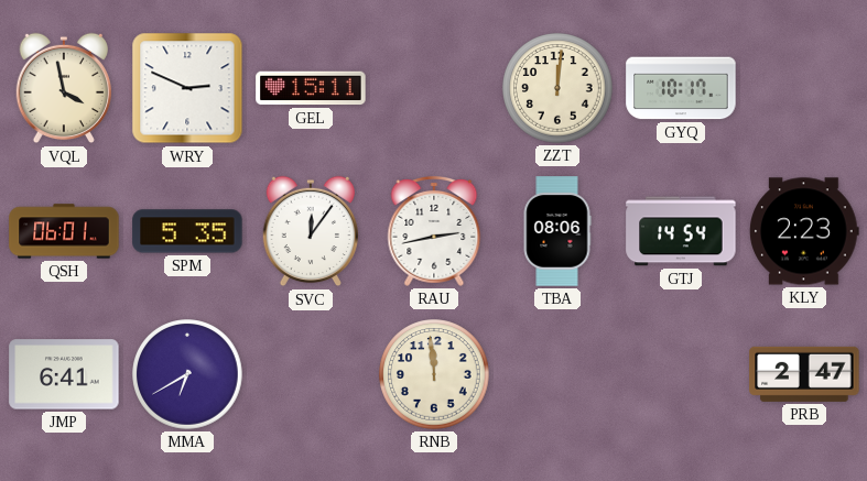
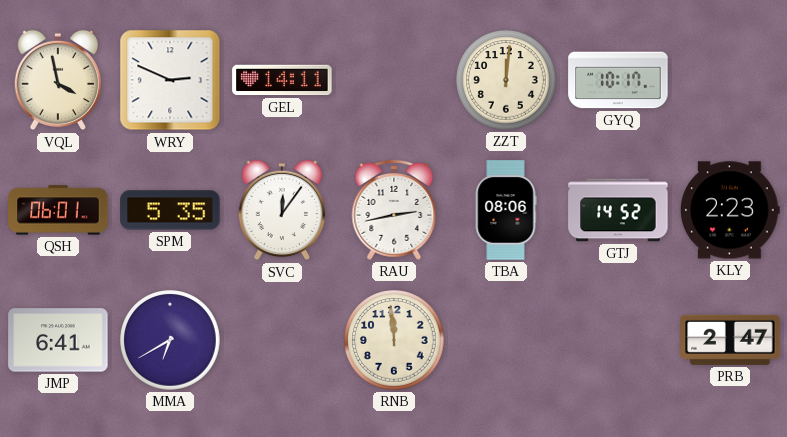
GEL: 15:11 -> 14:11
GTJ: 14:54 -> 14:52
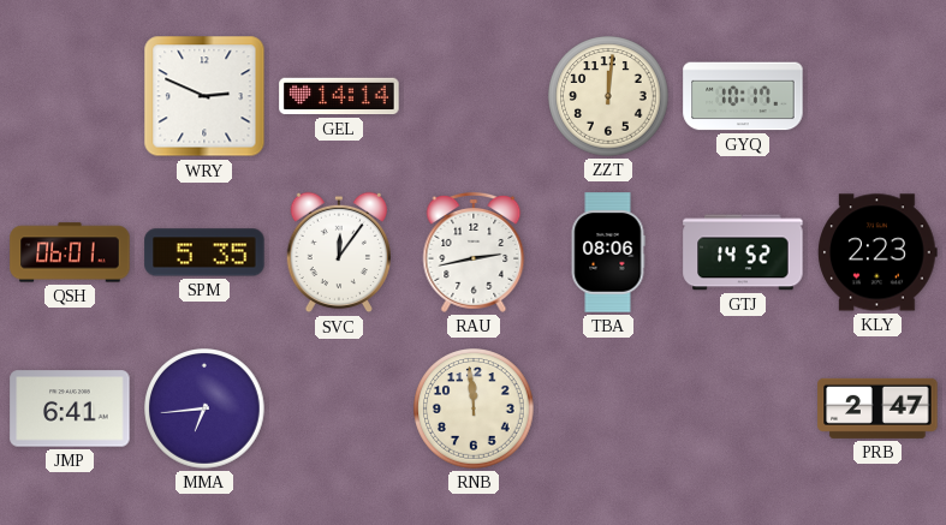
VQL: 3:58 -> none
GEL: 14:11 -> 14:14
MMA: 6:40 -> 6:44
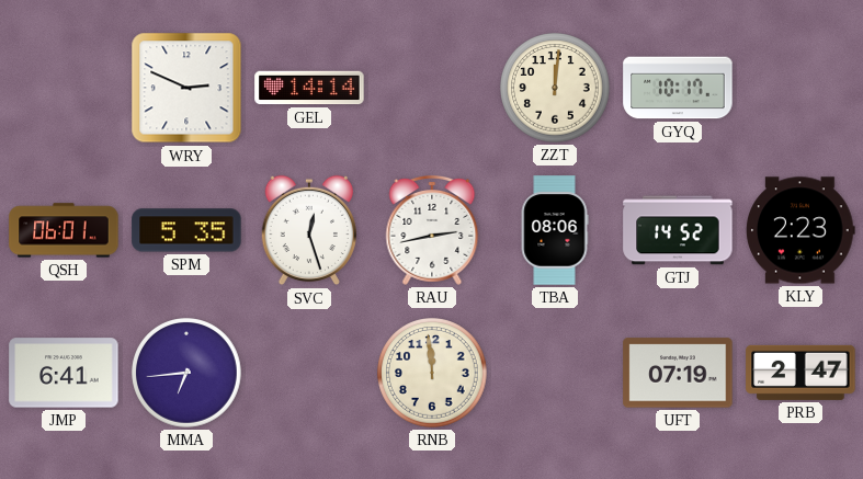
SVC: 12:06 -> 12:27
UFT: none -> 07:19
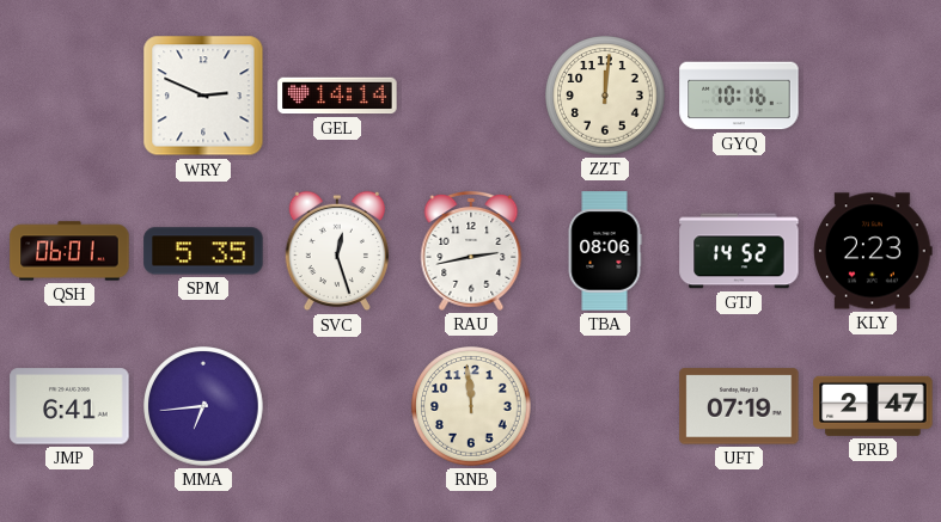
GYQ: 10:17 -> 10:16
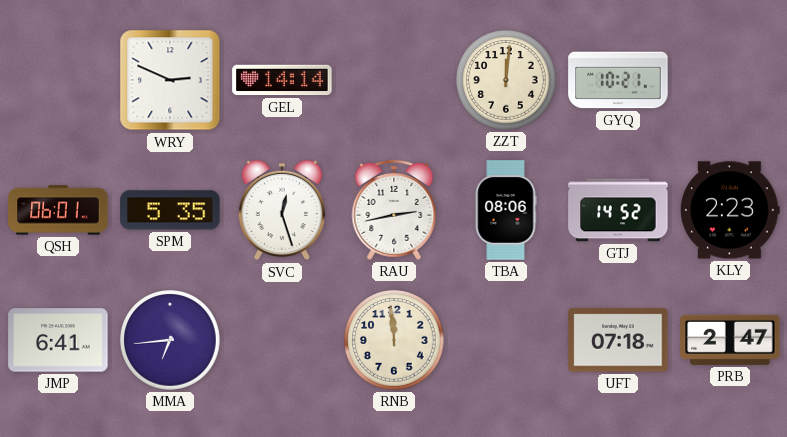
GYQ: 10:16 -> 10:21
UFT: 07:19 -> 07:18
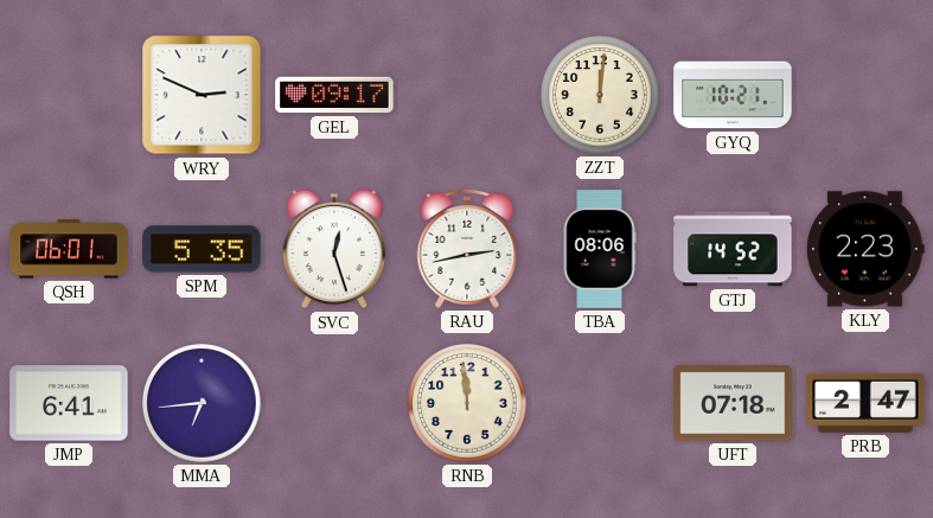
GEL: 14:14 -> 09:17
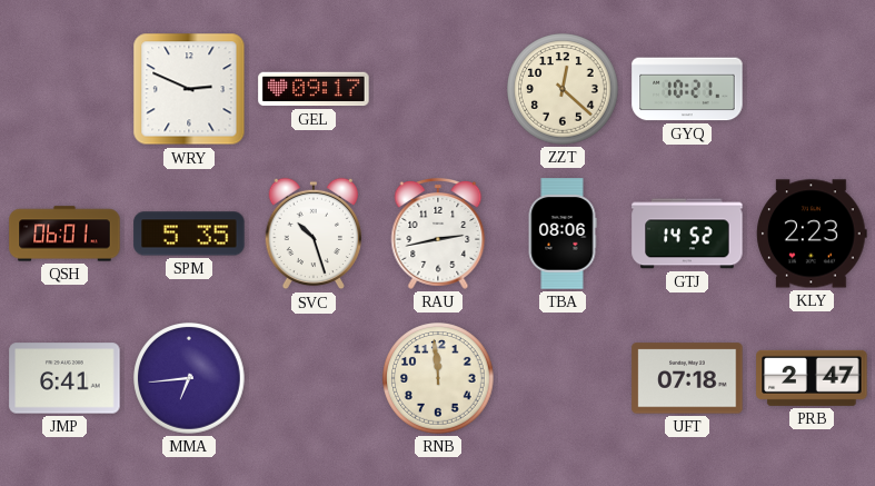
ZZT: 12:01 -> 12:22
SVC: 12:27 -> 10:27
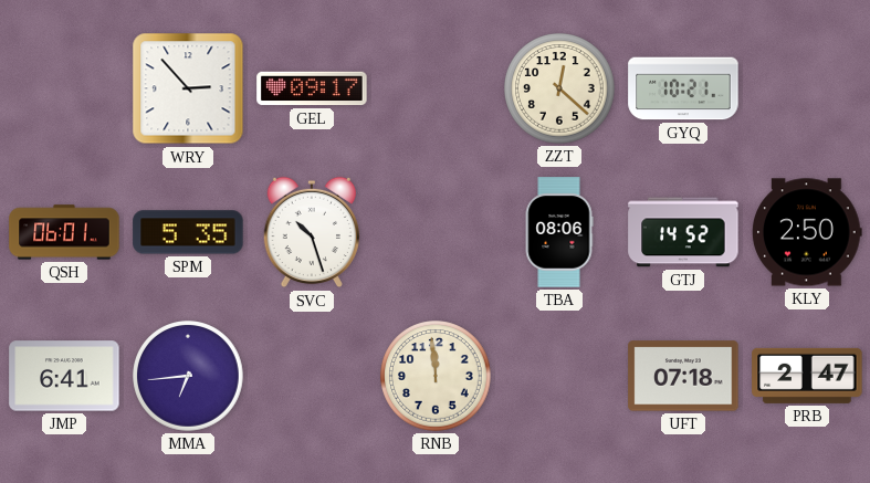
WRY: 2:49 -> 2:53
RAU: 2:43 -> none
KLY: 2:23 -> 2:50
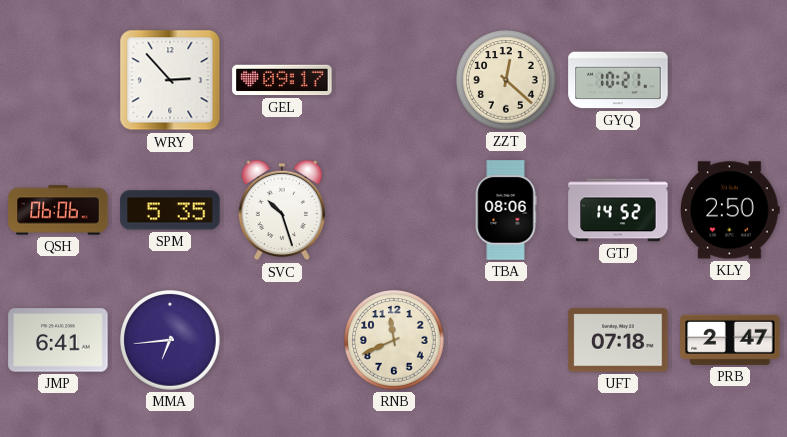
QSH: 06:01 -> 06:06
RNB: 11:59 -> 11:41
